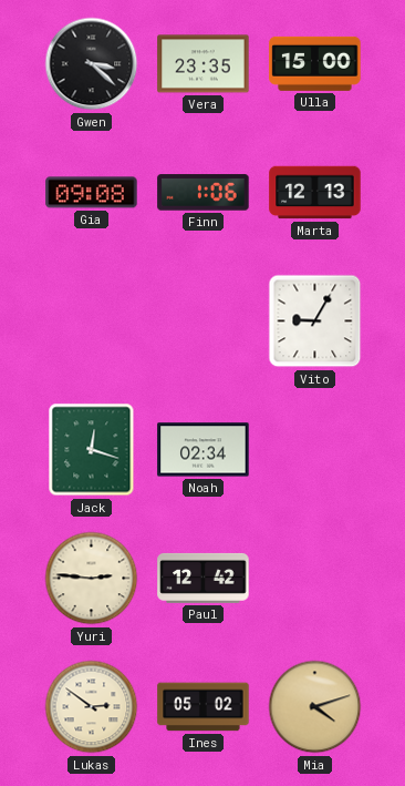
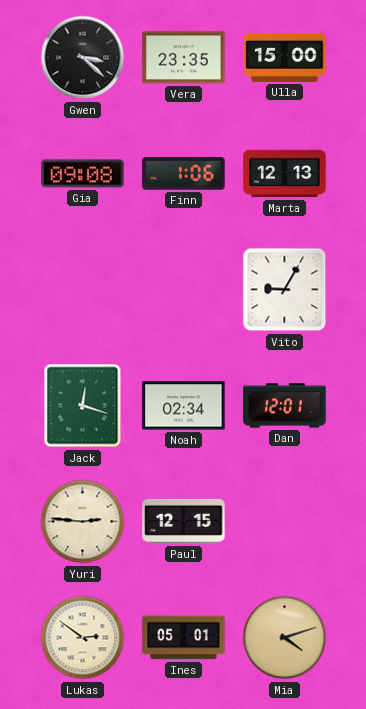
Dan: none -> 12:01
Paul: 12:42 -> 12:15
Ines: 05:02 -> 05:01
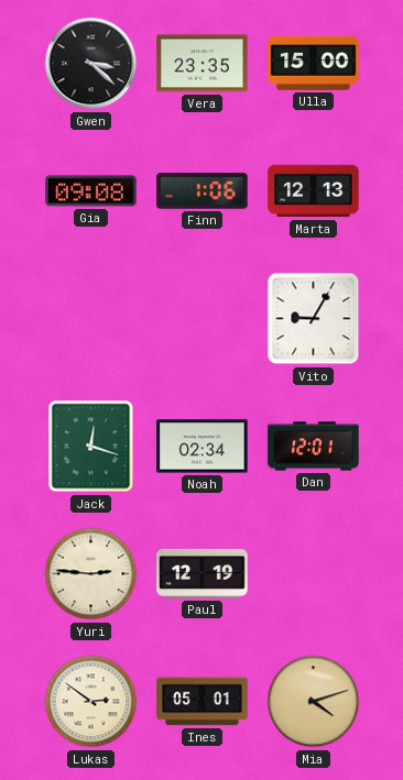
Paul: 12:15 -> 12:19
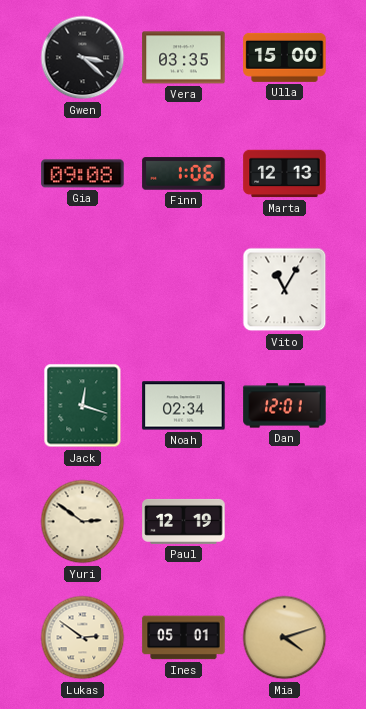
Vera: 23:35 -> 03:35
Vito: 9:05 -> 11:05
Yuri: 2:46 -> 2:51
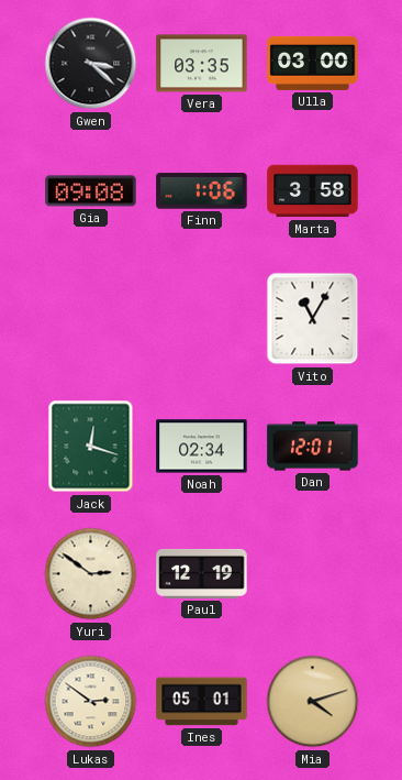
Ulla: 15:00 -> 03:00
Marta: 12:13 -> 3:58
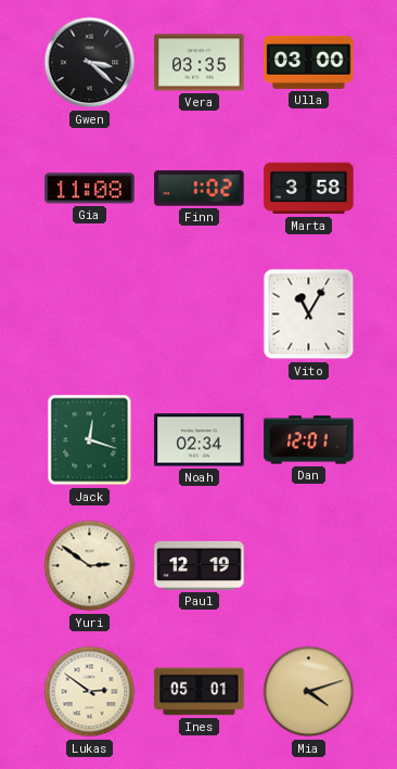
Gia: 09:08 -> 11:08
Finn: 1:06 -> 1:02
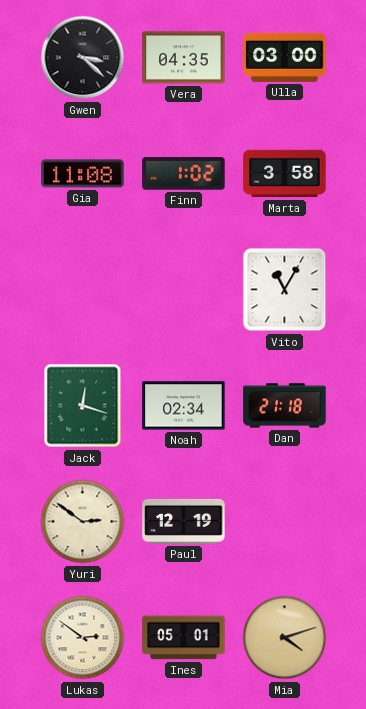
Vera: 03:35 -> 04:35
Dan: 12:01 -> 21:18
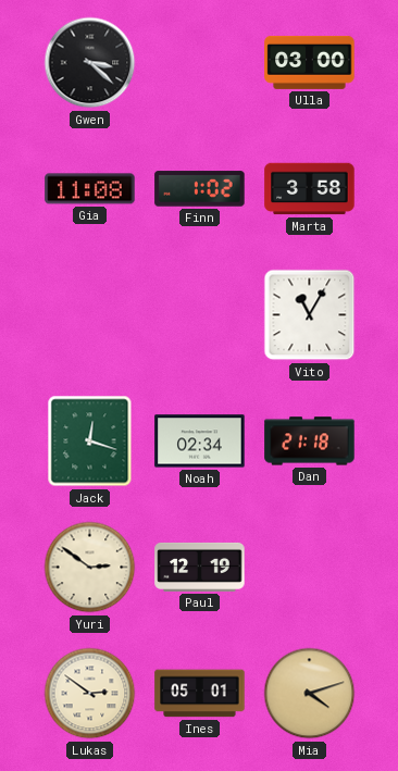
Vera: 04:35 -> none
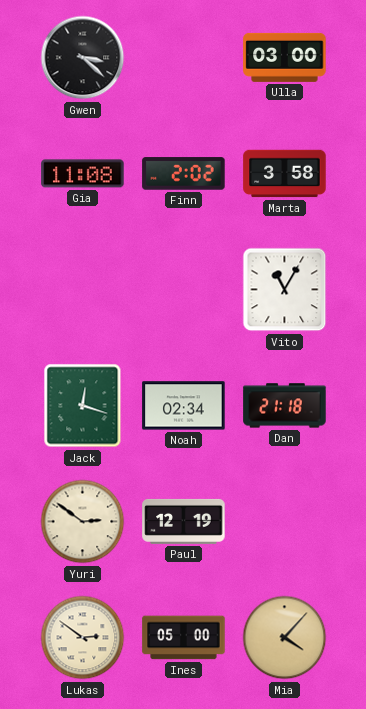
Finn: 1:02 -> 2:02
Ines: 05:01 -> 05:00
Mia: 4:12 -> 4:07
